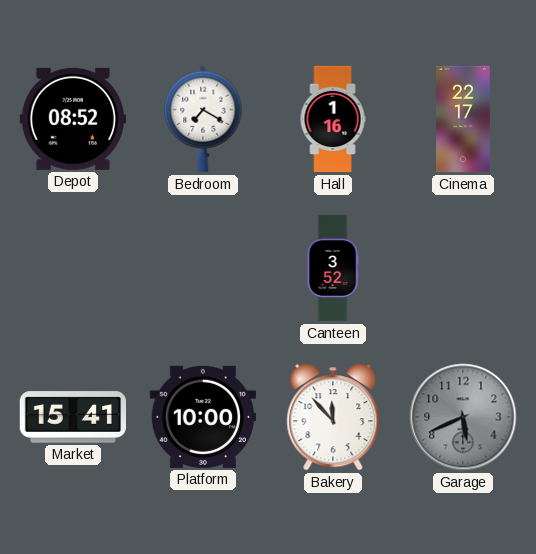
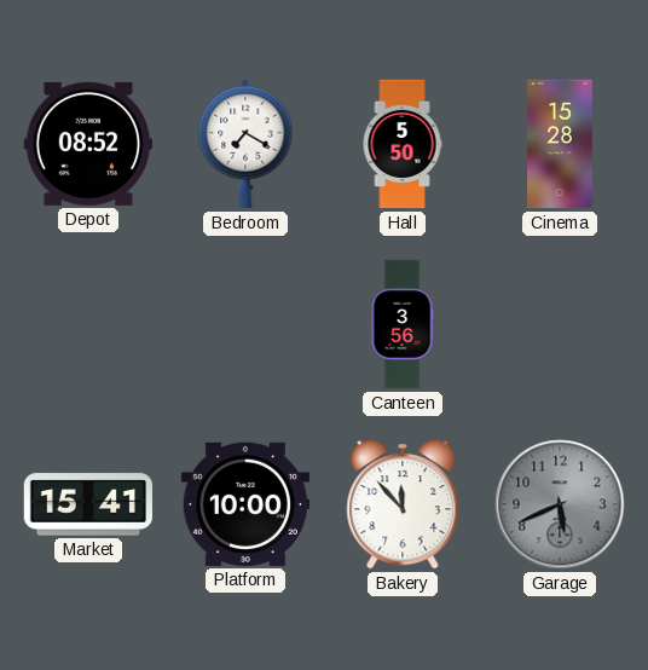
Hall: 1:16 -> 5:50
Cinema: 22:17 -> 15:28
Canteen: 3:52 -> 3:56
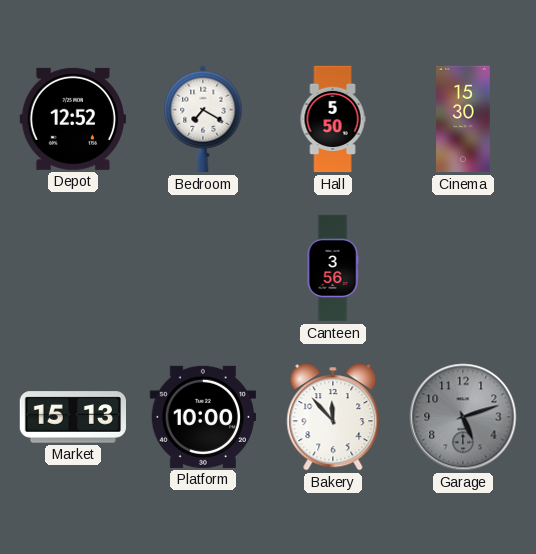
Depot: 08:52 -> 12:52
Cinema: 15:28 -> 15:30
Market: 15:41 -> 15:13
Garage: 5:41 -> 5:12
